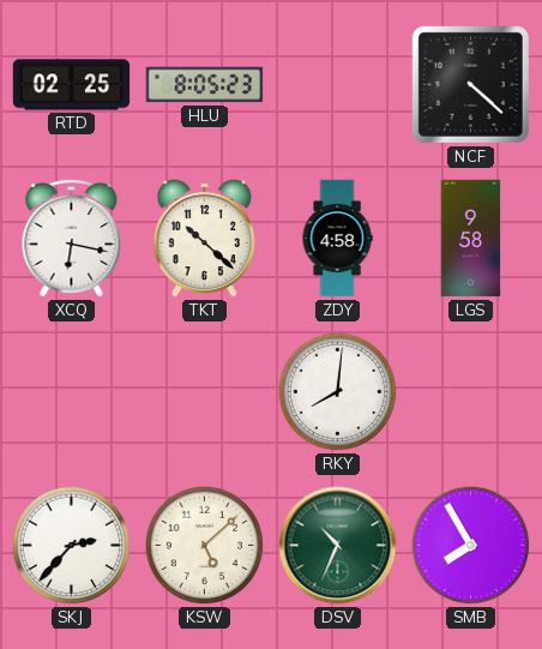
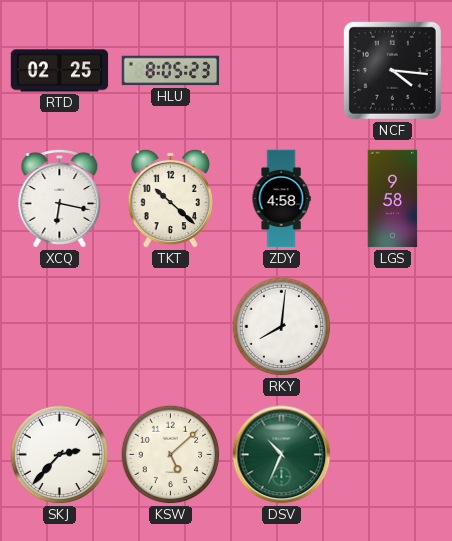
NCF: 4:22 -> 4:16
SMB: 7:55 -> none
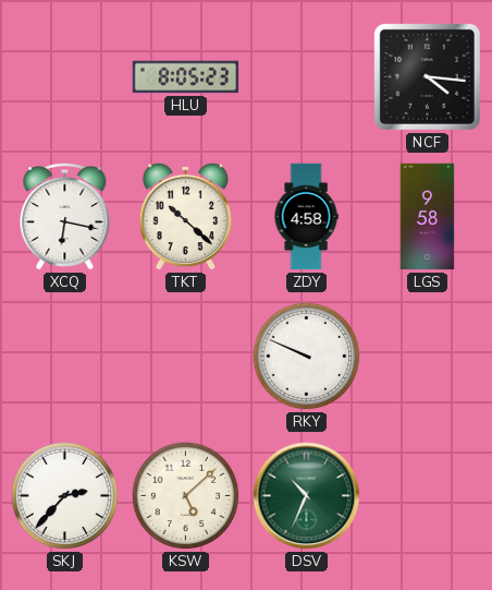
RTD: 02:25 -> none
RKY: 8:01 -> 9:49
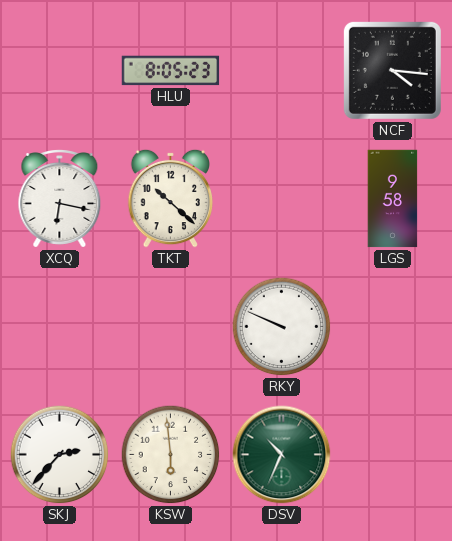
ZDY: 4:58 -> none
KSW: 5:08 -> 5:59
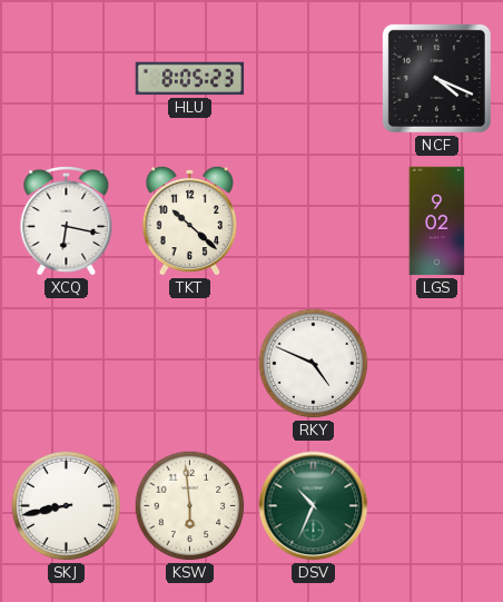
NCF: 4:16 -> 4:19
LGS: 9:58 -> 9:02
RKY: 9:49 -> 4:49
SKJ: 2:37 -> 8:43
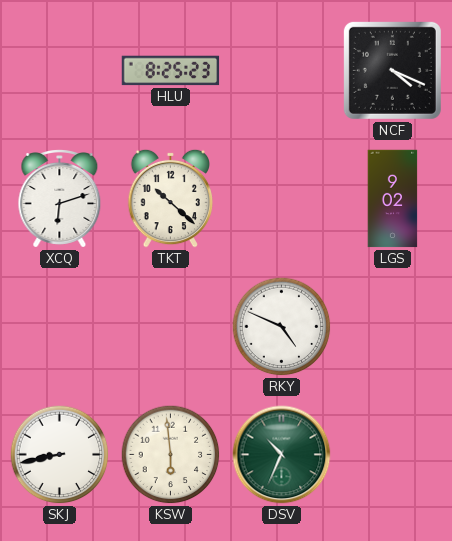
HLU: 8:05 -> 8:25
XCQ: 6:17 -> 6:12
